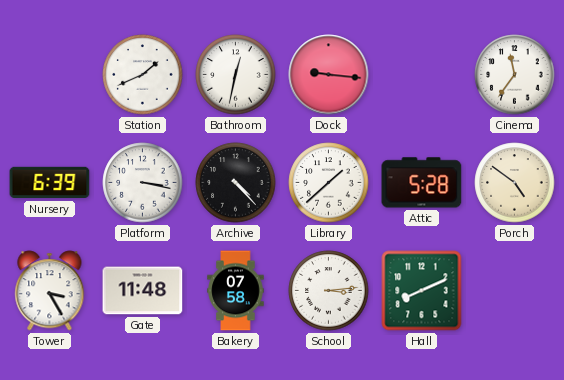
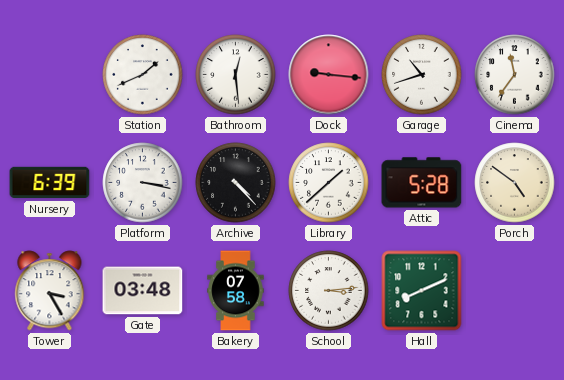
Bathroom: 12:32 -> 12:29
Garage: none -> 10:42
Gate: 11:48 -> 03:48
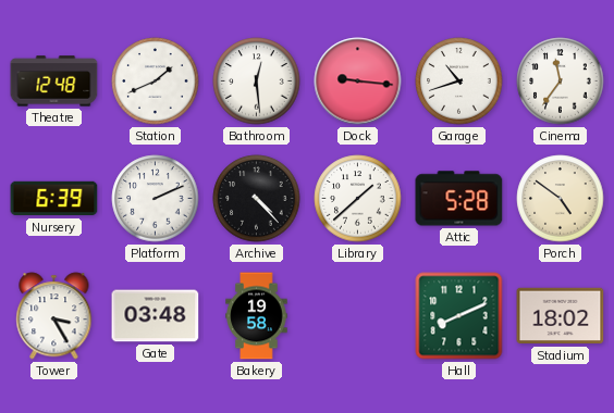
Theatre: none -> 12:48
Platform: 3:17 -> 2:11
Bakery: 07:58 -> 19:58
School: 3:14 -> none
Stadium: none -> 18:02
